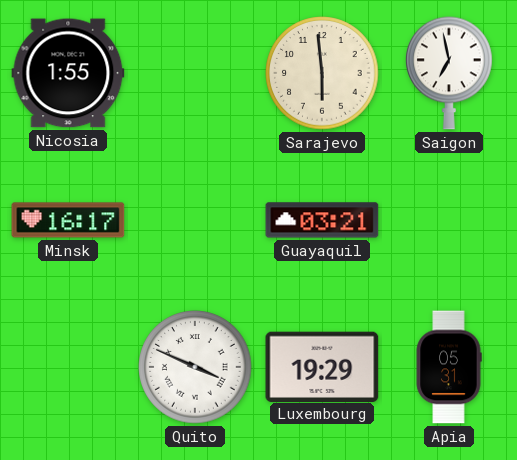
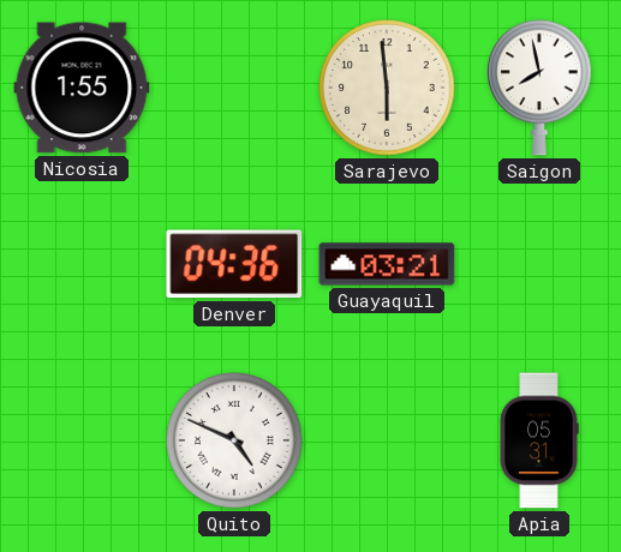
Saigon: 6:58 -> 7:58
Minsk: 16:17 -> none
Denver: none -> 04:36
Quito: 3:49 -> 4:49
Luxembourg: 19:29 -> none
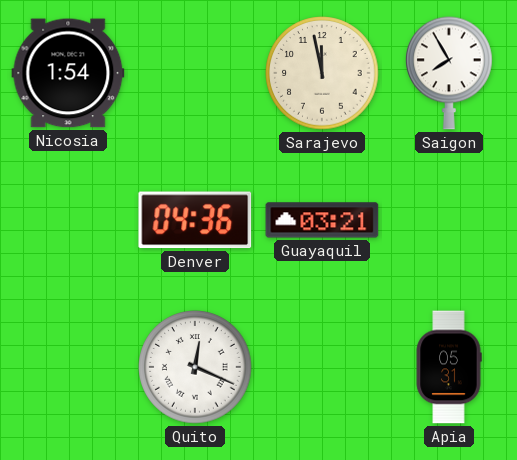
Nicosia: 1:55 -> 1:54
Sarajevo: 5:59 -> 11:58
Saigon: 7:58 -> 7:55
Quito: 4:49 -> 12:19
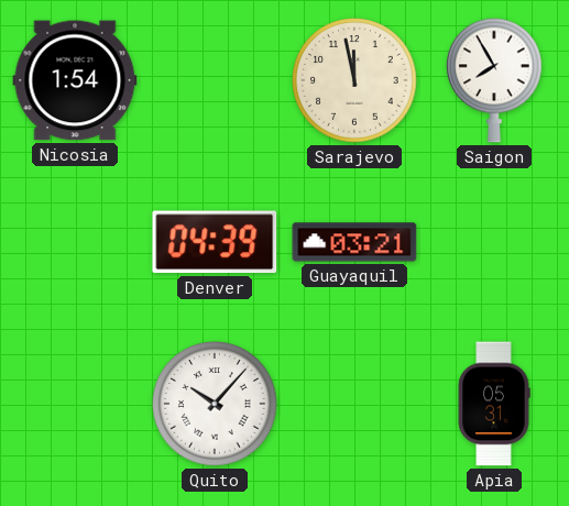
Denver: 04:36 -> 04:39
Quito: 12:19 -> 10:07
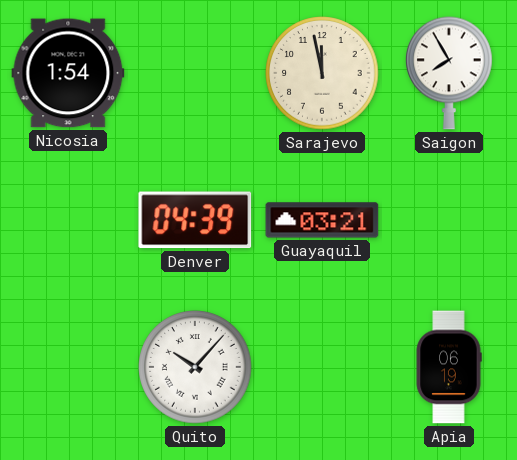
Apia: 05:31 -> 06:19
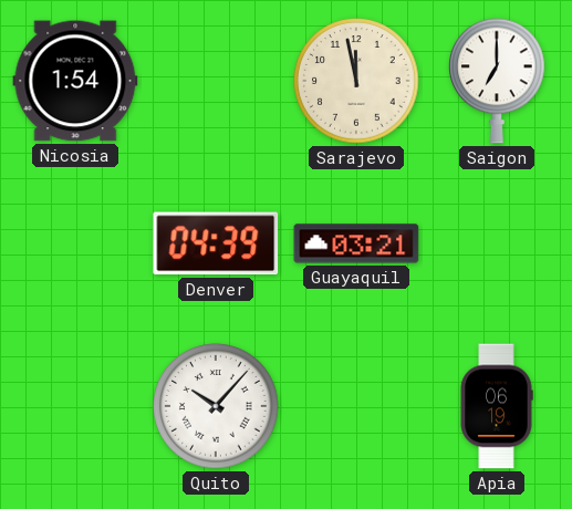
Saigon: 7:55 -> 7:00
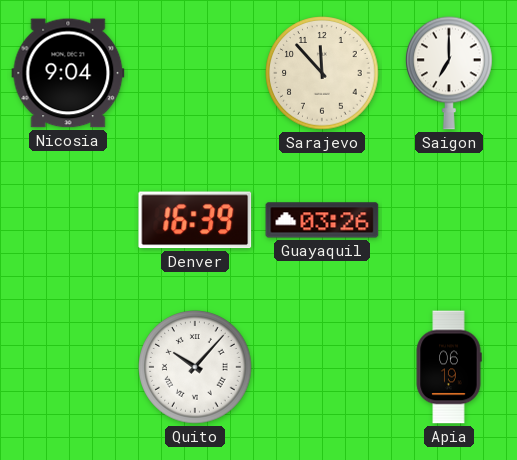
Nicosia: 1:54 -> 9:04
Sarajevo: 11:58 -> 11:53
Denver: 04:39 -> 16:39
Guayaquil: 03:21 -> 03:26
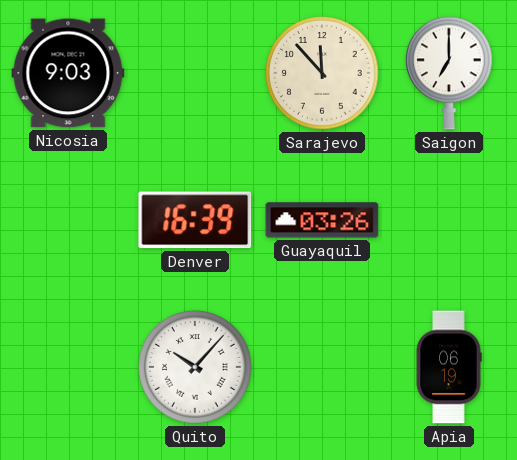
Nicosia: 9:04 -> 9:03
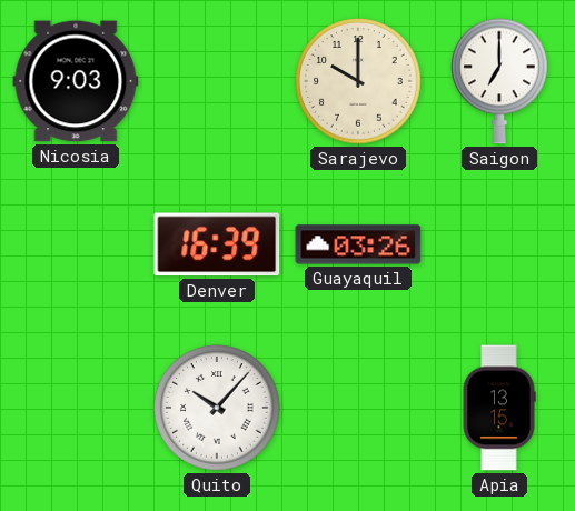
Sarajevo: 11:53 -> 10:00
Apia: 06:19 -> 13:15
